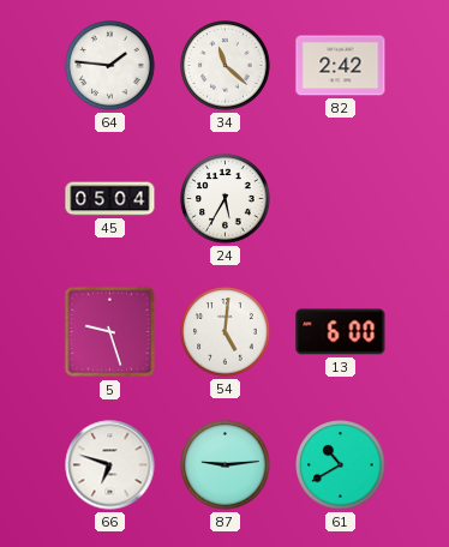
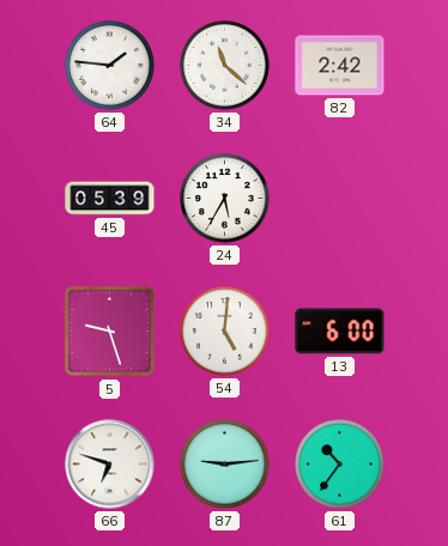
45: 05:04 -> 05:39
61: 10:40 -> 10:36
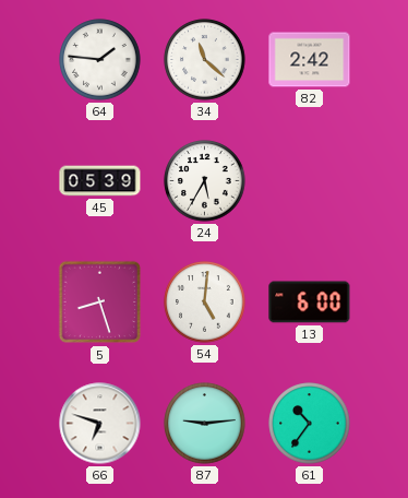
5: 9:27 -> 8:27
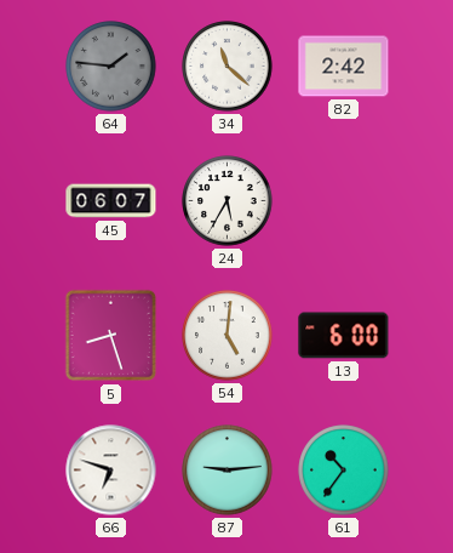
64 dial: white -> grey
45: 05:39 -> 06:07
